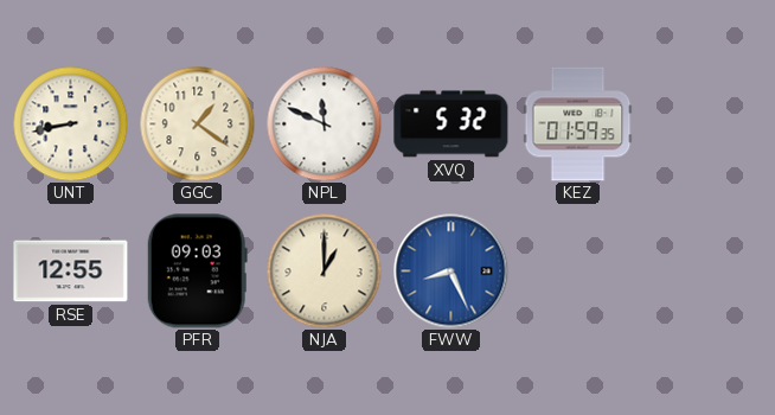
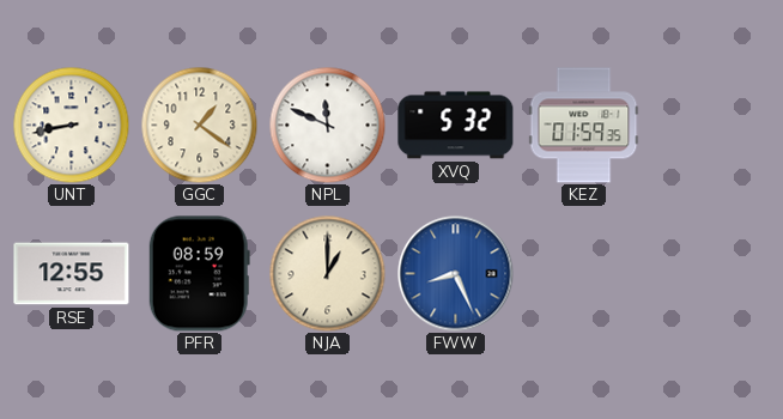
PFR: 09:03 -> 08:59
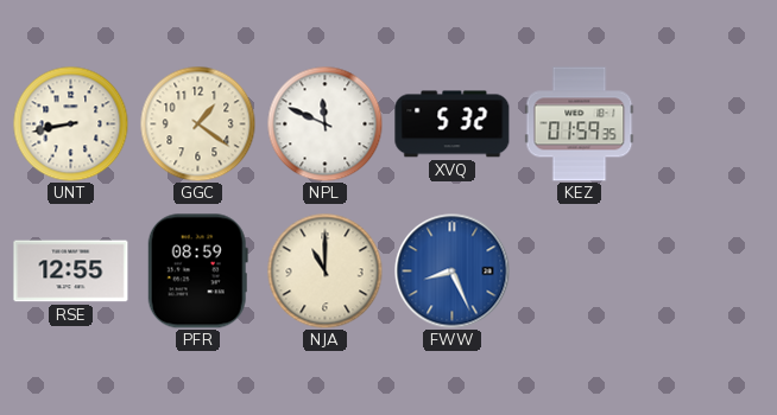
NJA: 1:00 -> 11:00
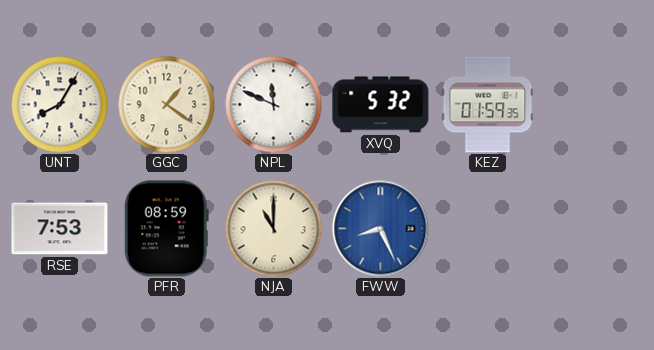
UNT: 8:43 -> 8:05
RSE: 12:55 -> 7:53
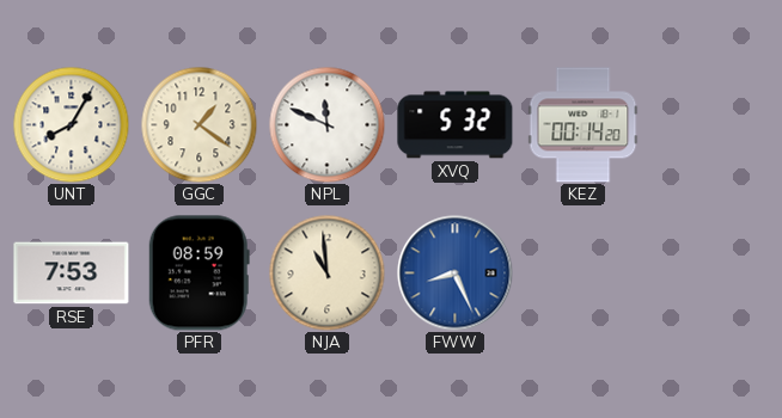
KEZ: 01:59 -> 00:14
NJA: 11:00 -> 10:59
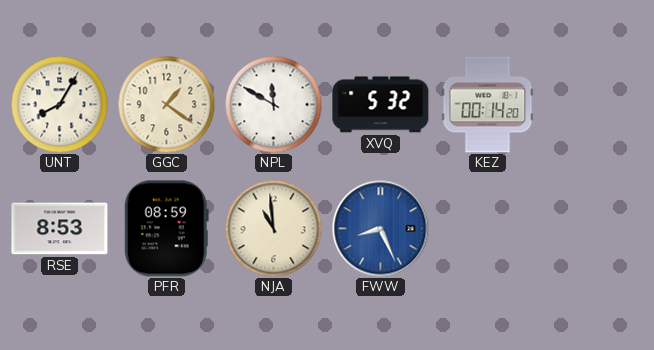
NPL: 11:49 -> 11:50
RSE: 7:53 -> 8:53
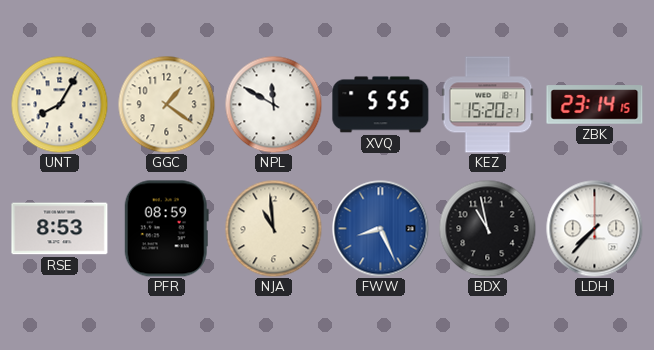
XVQ: 5:32 -> 5:55
KEZ: 00:14 -> 15:20
ZBK: none -> 23:14
BDX: none -> 10:58
LDH: none -> 7:37
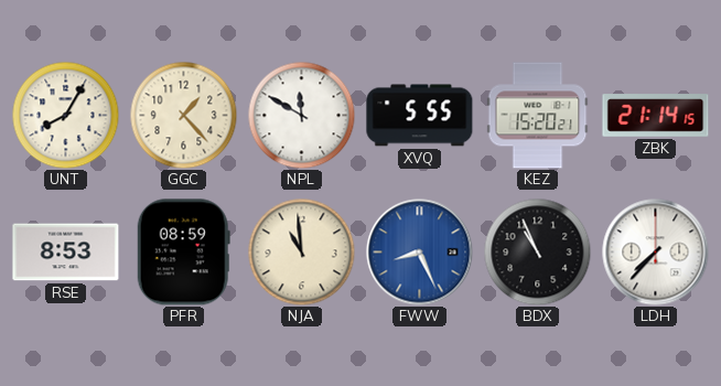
GGC: 1:21 -> 1:23
ZBK: 23:14 -> 21:14
BDX: 10:58 -> 10:56
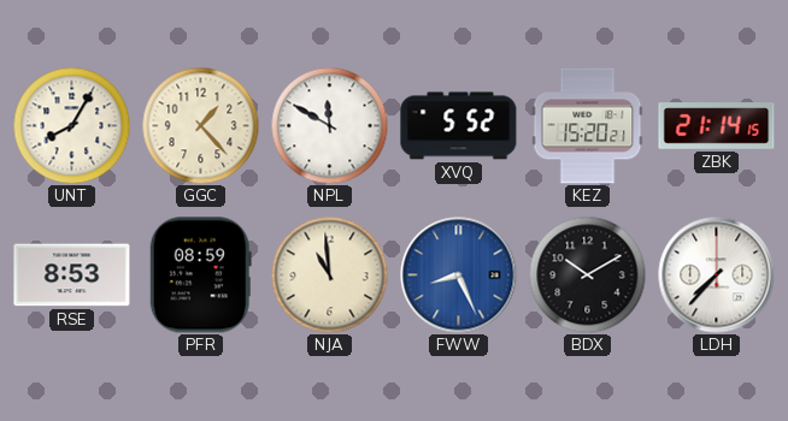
XVQ: 5:55 -> 5:52
BDX: 10:56 -> 10:10
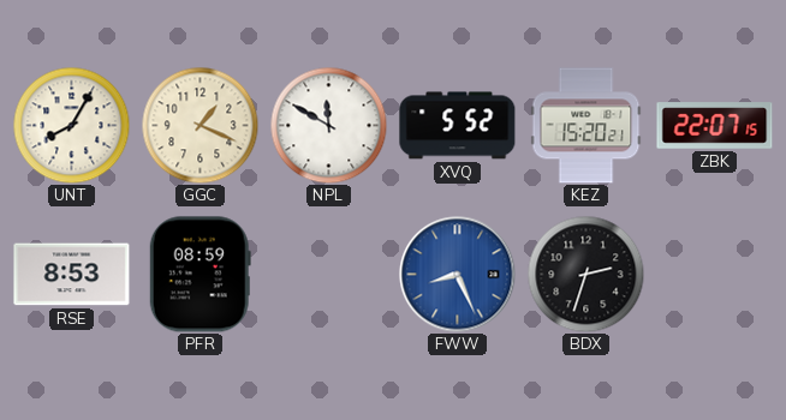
GGC: 1:23 -> 1:19
ZBK: 21:14 -> 22:07
NJA: 10:59 -> none
BDX: 10:10 -> 2:33
LDH: 7:37 -> none
